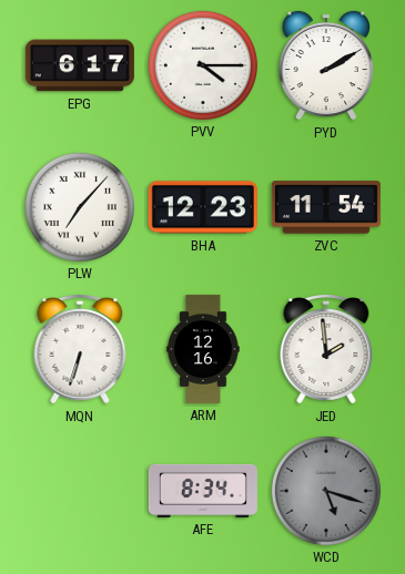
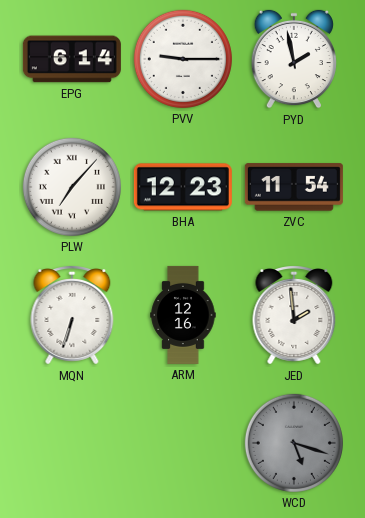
EPG: 6:17 -> 6:14
PVV: 4:15 -> 9:15
PYD: 2:10 -> 1:58
AFE: 8:34 -> none
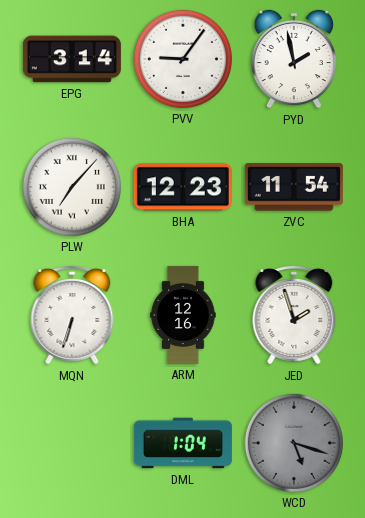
EPG: 6:14 -> 3:14
PVV: 9:15 -> 9:06
JED: 1:59 -> 1:57
DML: none -> 1:04
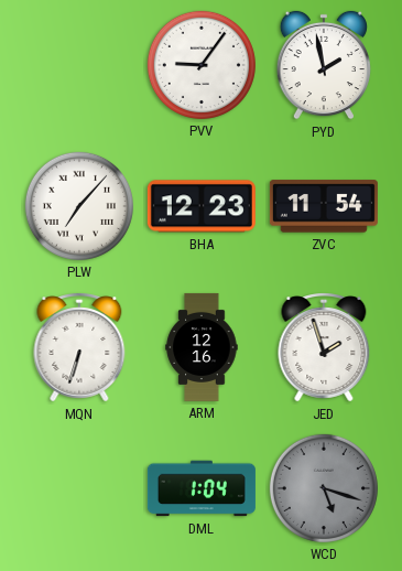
EPG: 3:14 -> none
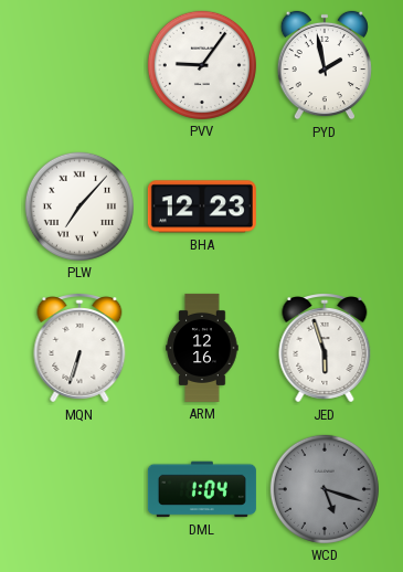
ZVC: 11:54 -> none
JED: 1:57 -> 5:57
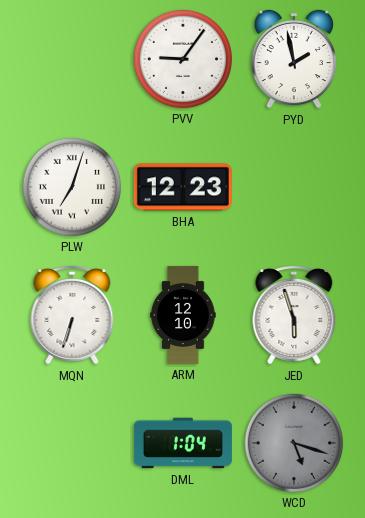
PLW: 7:07 -> 7:03
ARM: 12:16 -> 12:10
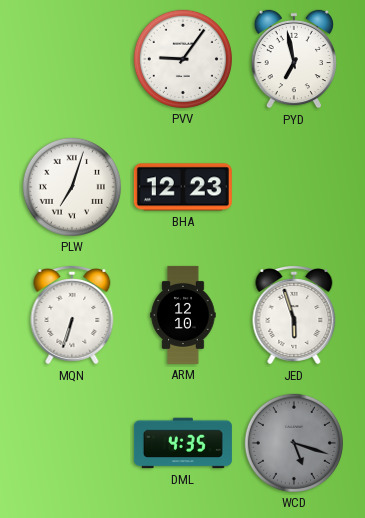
PYD: 1:58 -> 6:58
DML: 1:04 -> 4:35
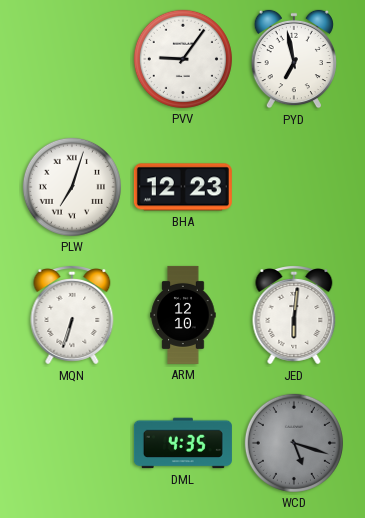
JED: 5:57 -> 6:01
